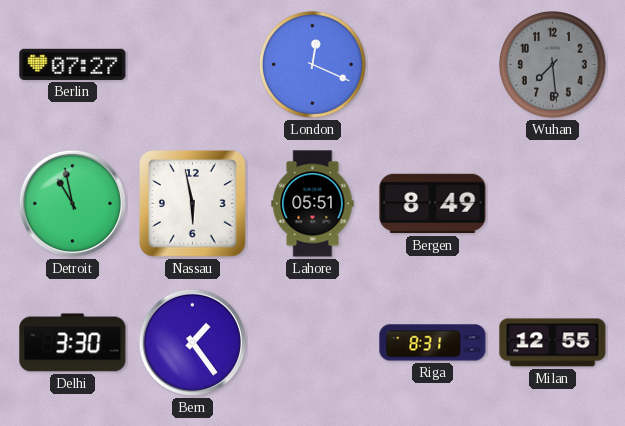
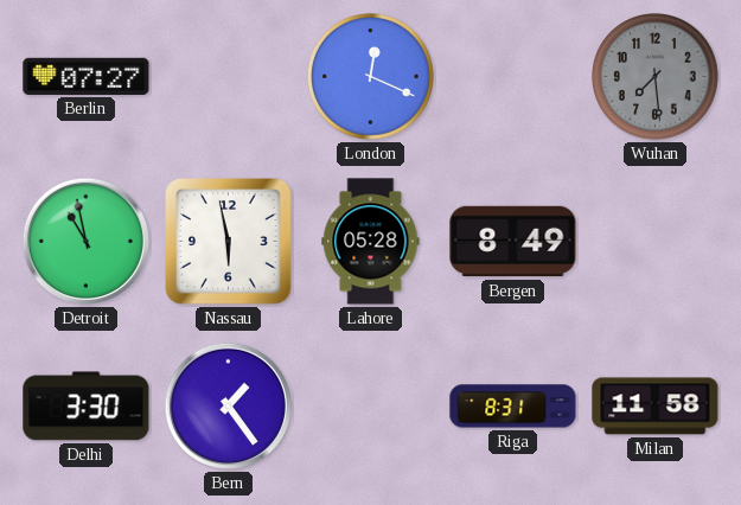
Lahore: 05:51 -> 05:28
Milan: 12:55 -> 11:58
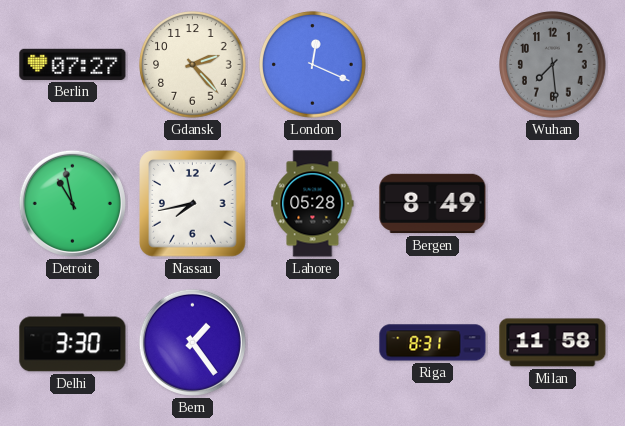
Gdansk: none -> 2:23
Nassau: 5:58 -> 7:43
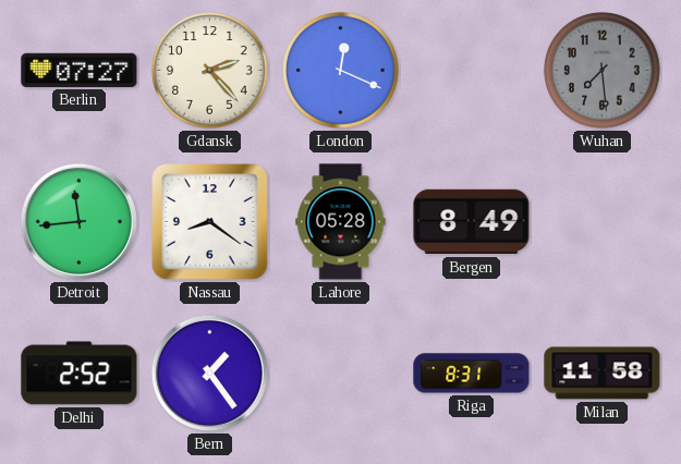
Detroit: 10:58 -> 11:44
Nassau: 7:43 -> 8:21
Delhi: 3:30 -> 2:52
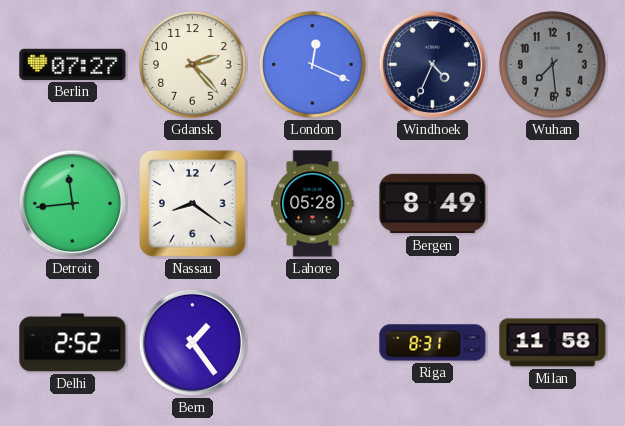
Windhoek: none -> 4:34
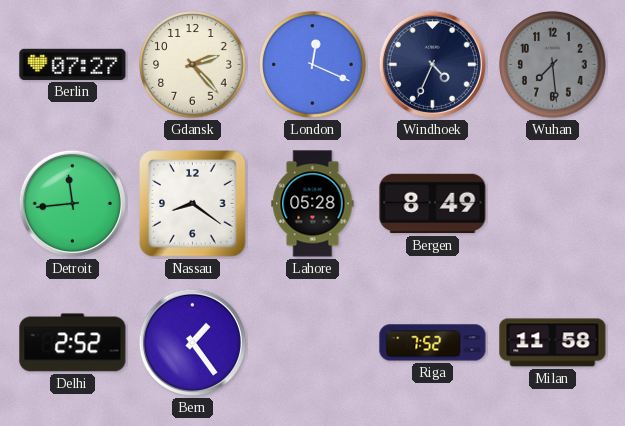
Riga: 8:31 -> 7:52
